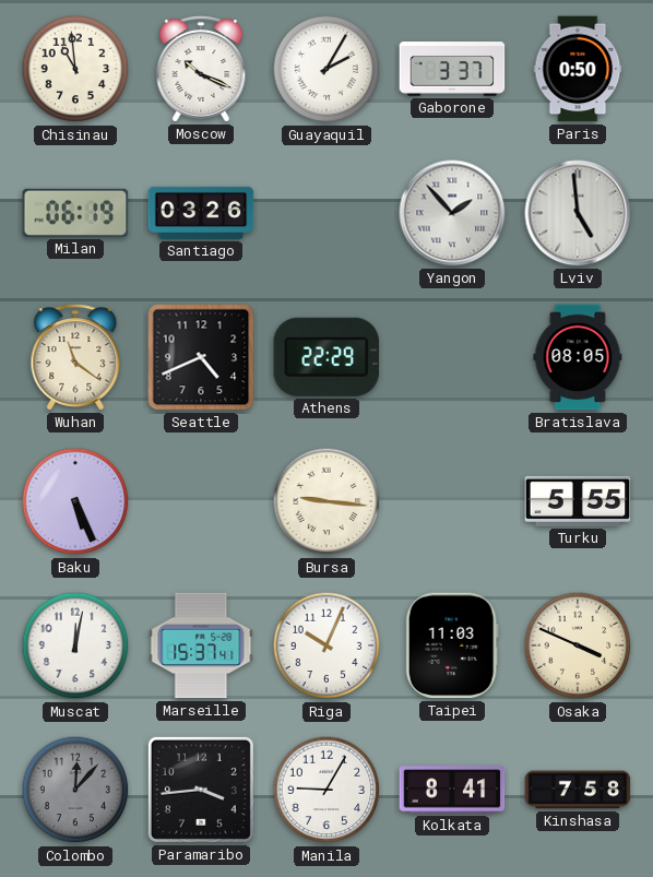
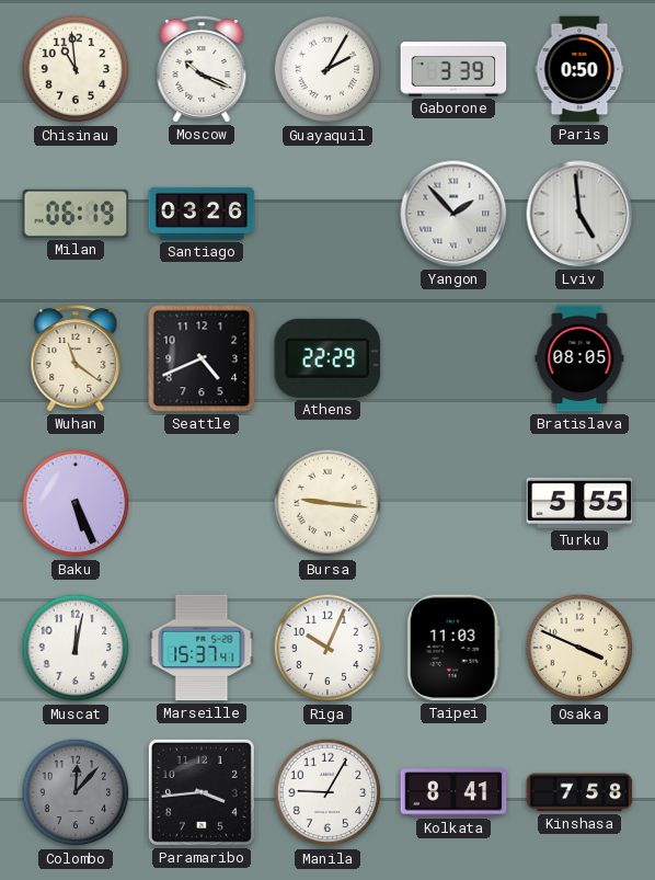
Gaborone: 3:37 -> 3:39
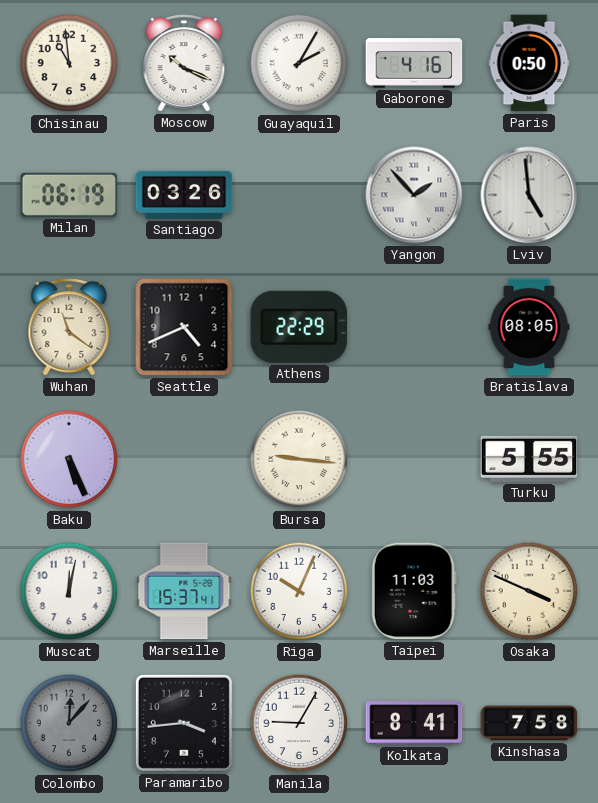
Gaborone: 3:39 -> 4:16
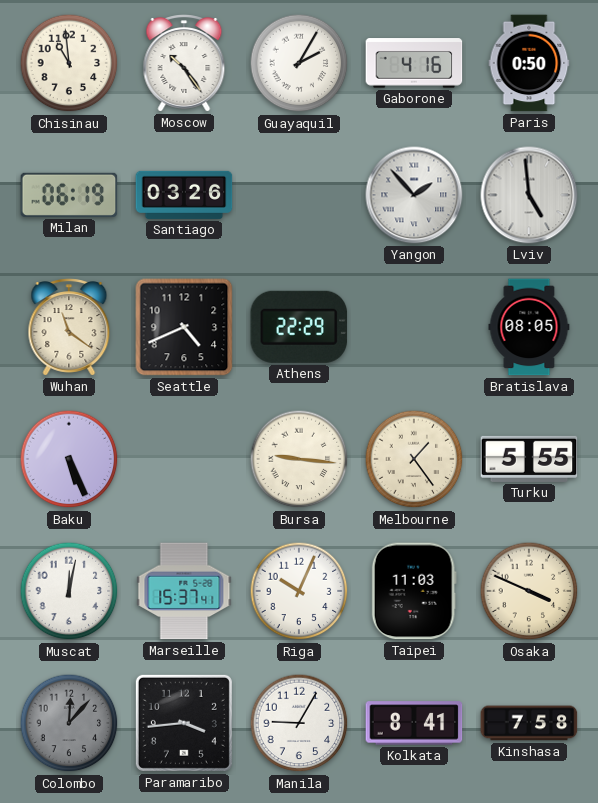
Moscow: 10:19 -> 10:24
Melbourne: none -> 1:24
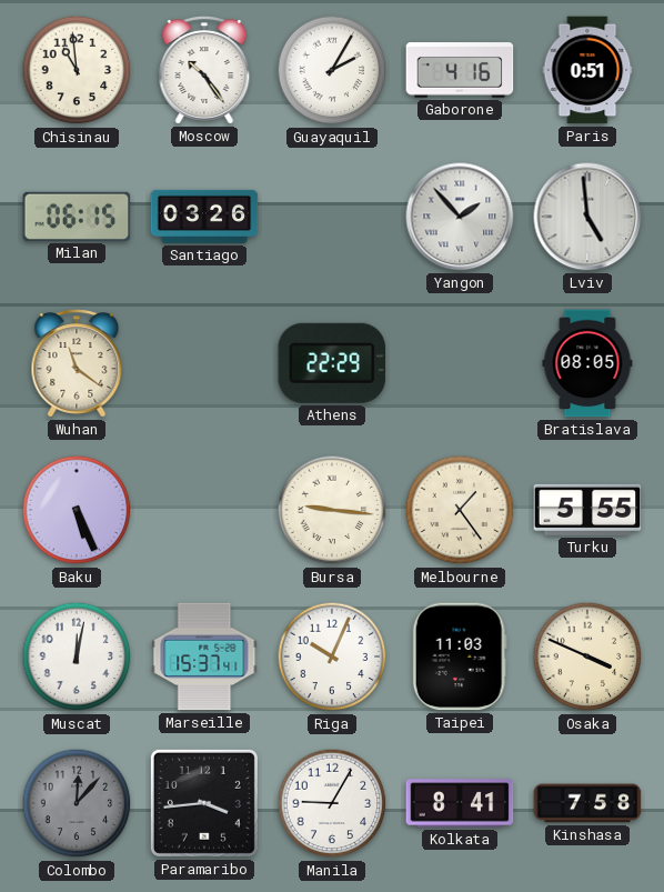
Paris: 0:50 -> 0:51
Milan: 06:19 -> 06:15
Seattle: 4:41 -> none
